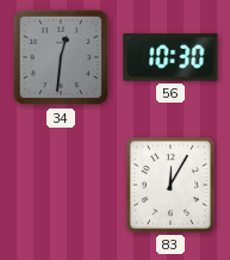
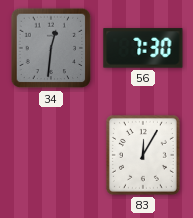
56: 10:30 -> 7:30
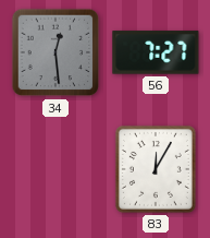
34: 12:31 -> 12:29
56: 7:30 -> 7:27
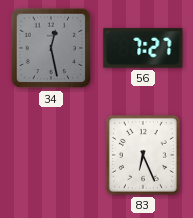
34: 12:29 -> 12:28
83: 12:05 -> 6:26
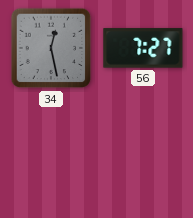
83: 6:26 -> none
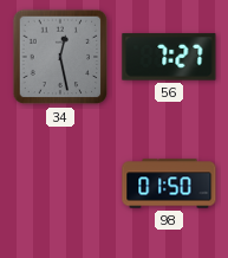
98: none -> 01:50
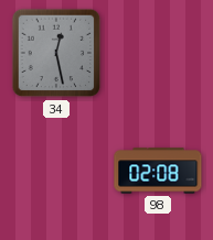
56: 7:27 -> none
98: 01:50 -> 02:08
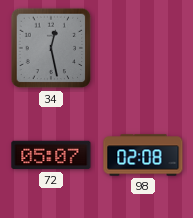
72: none -> 05:07
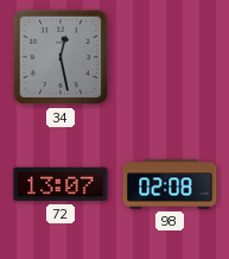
72: 05:07 -> 13:07
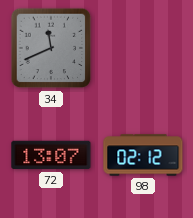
34: 12:28 -> 11:41
98: 02:08 -> 02:12
